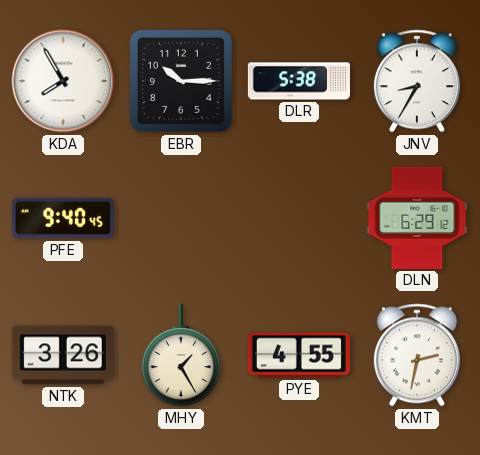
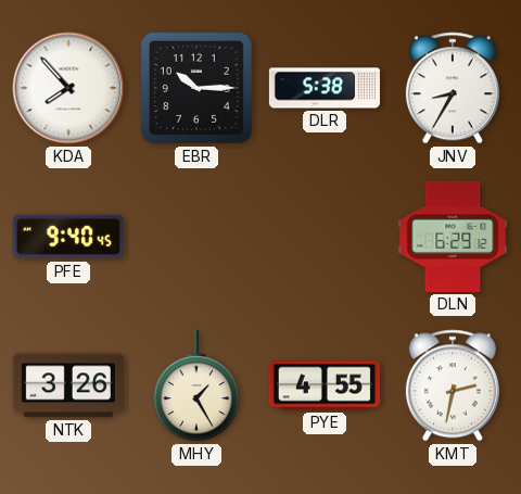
KDA: 7:55 -> 7:53
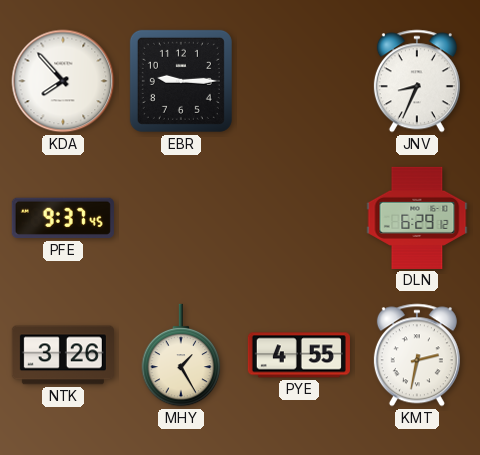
EBR: 10:15 -> 9:15
DLR: 5:38 -> none
JNV: 8:35 -> 8:34
PFE: 9:40 -> 9:37
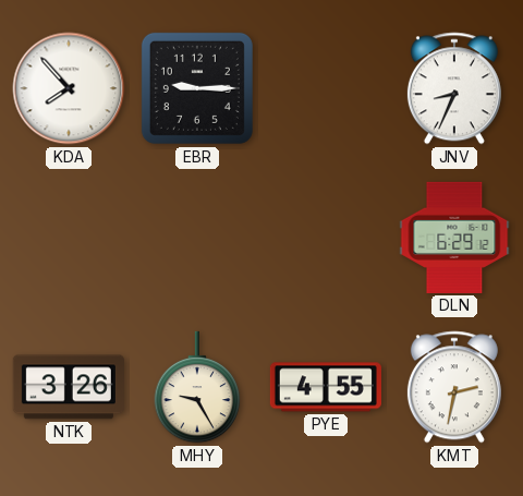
PFE: 9:37 -> none
MHY: 1:25 -> 9:25
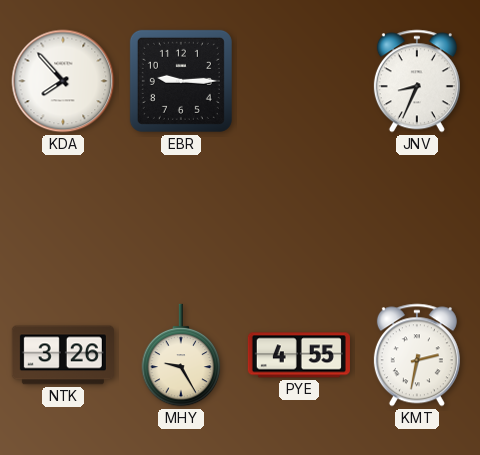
DLN: 6:29 -> none
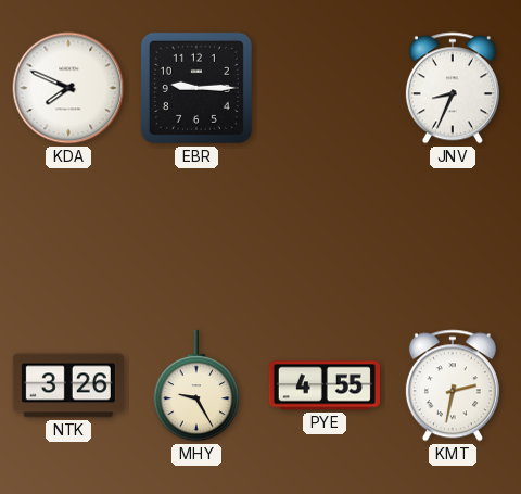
KDA: 7:53 -> 7:49
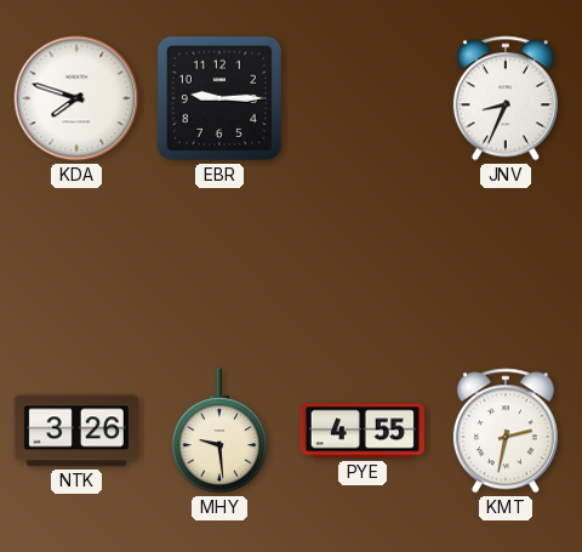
KDA: 7:49 -> 7:48
MHY: 9:25 -> 9:29
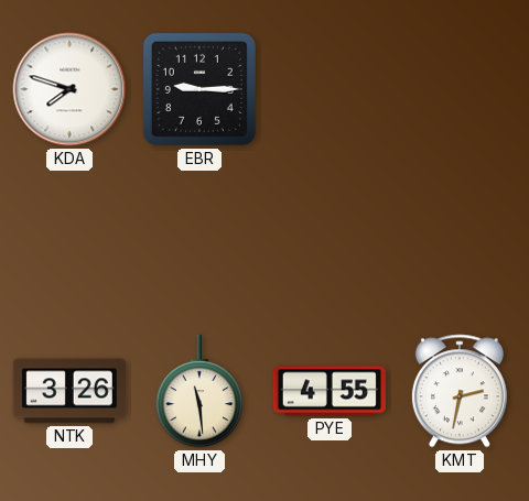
JNV: 8:34 -> none
MHY: 9:29 -> 11:29
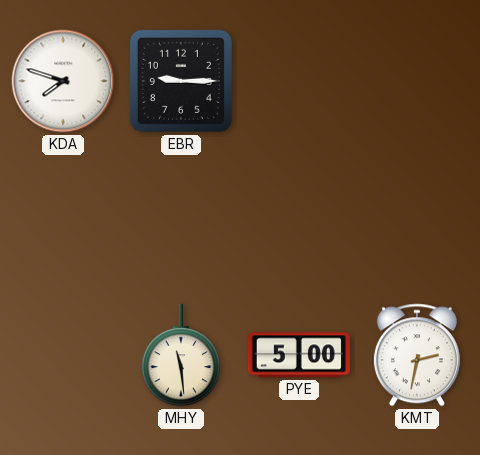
NTK: 3:26 -> none
PYE: 4:55 -> 5:00
